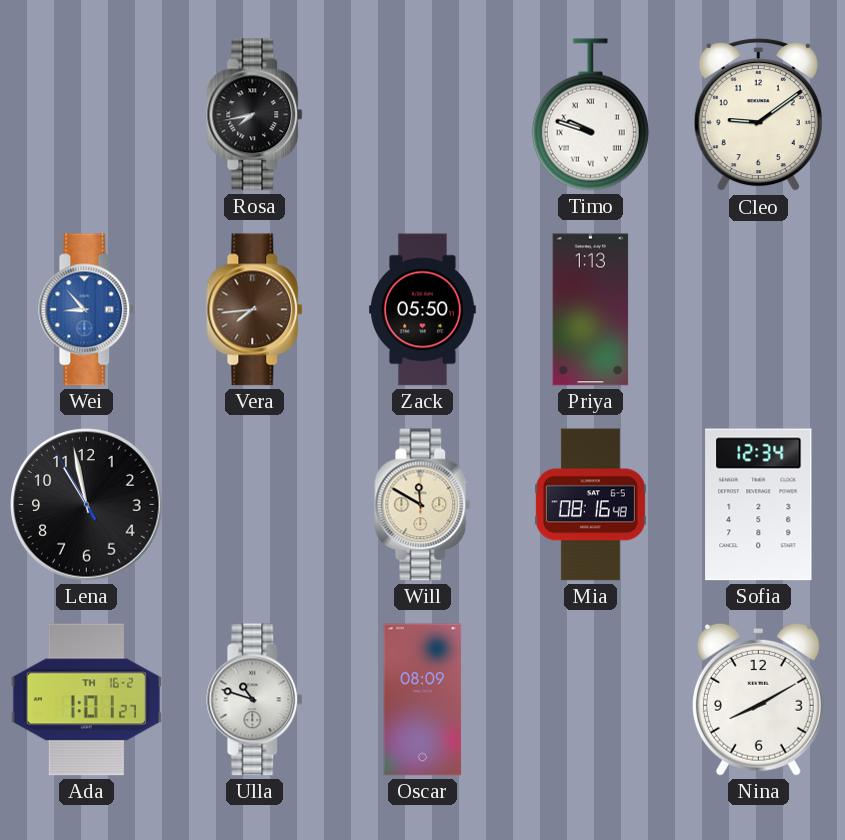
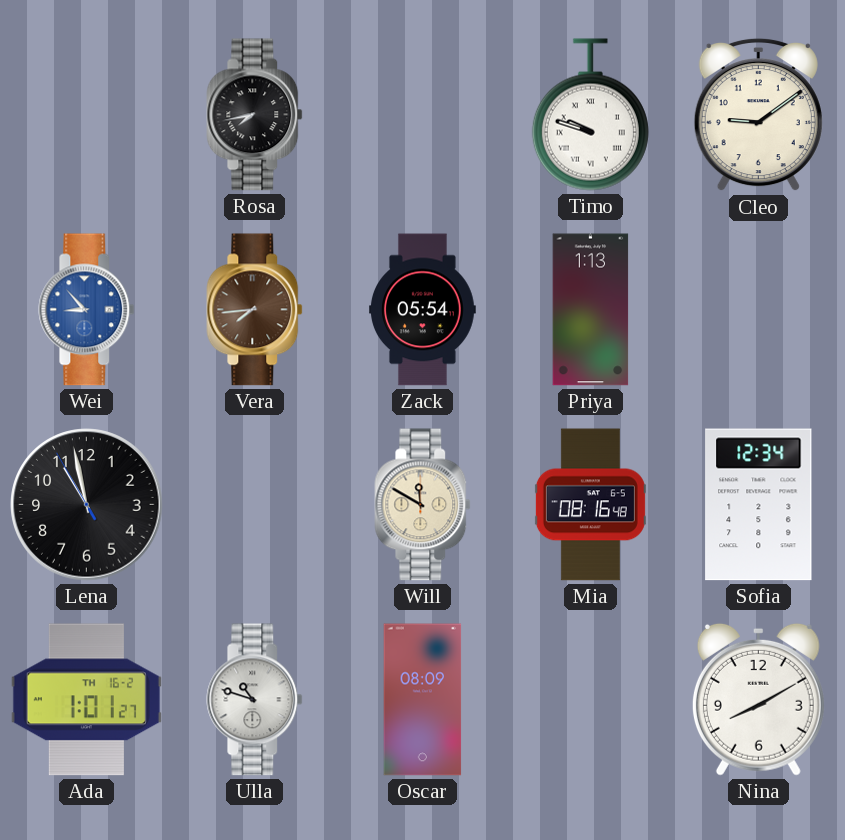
Zack: 05:50 -> 05:54
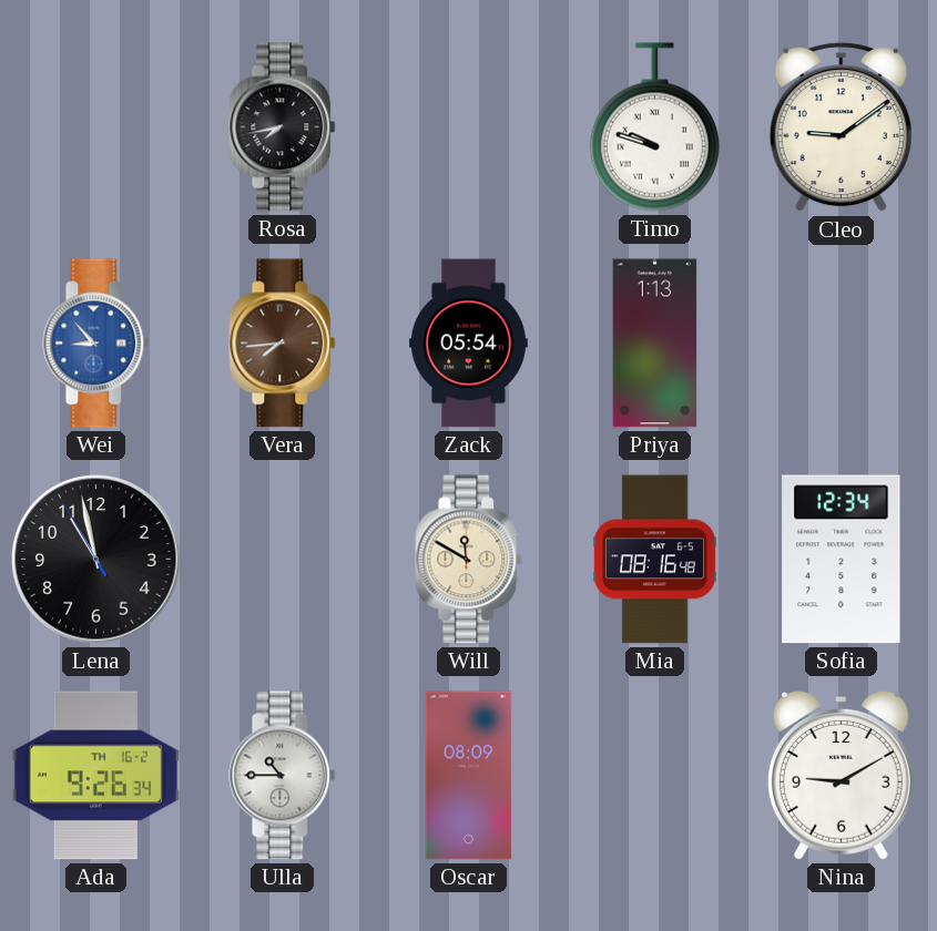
Ada: 1:01 -> 9:26
Ulla: 10:48 -> 10:45
Nina: 8:10 -> 9:10
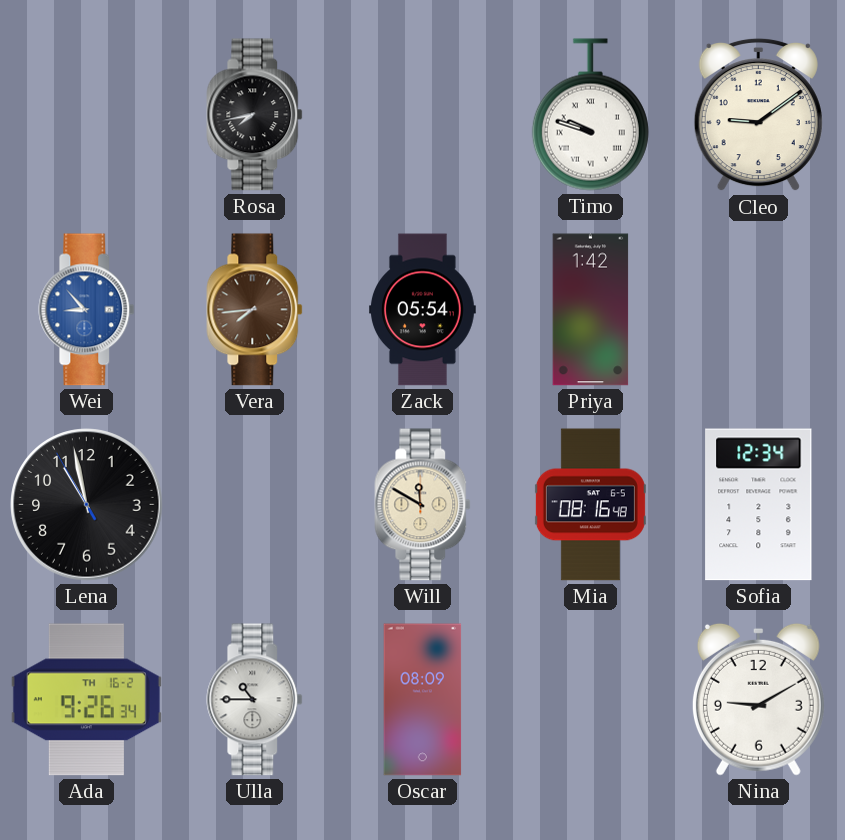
Priya: 1:13 -> 1:42
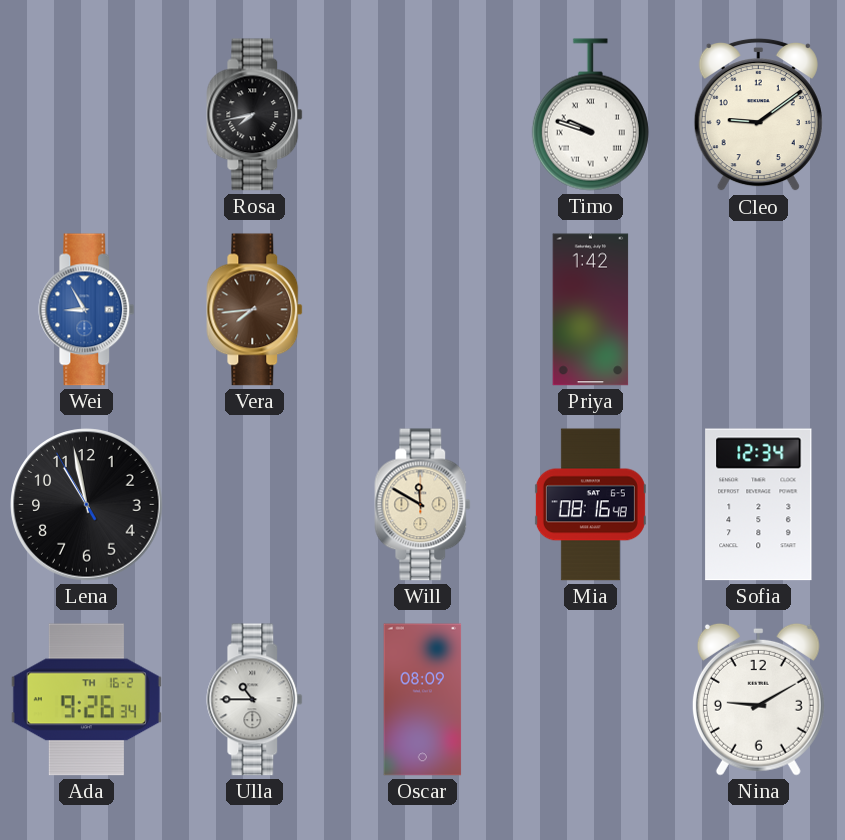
Wei: 8:53 -> 8:55
Zack: 05:54 -> none
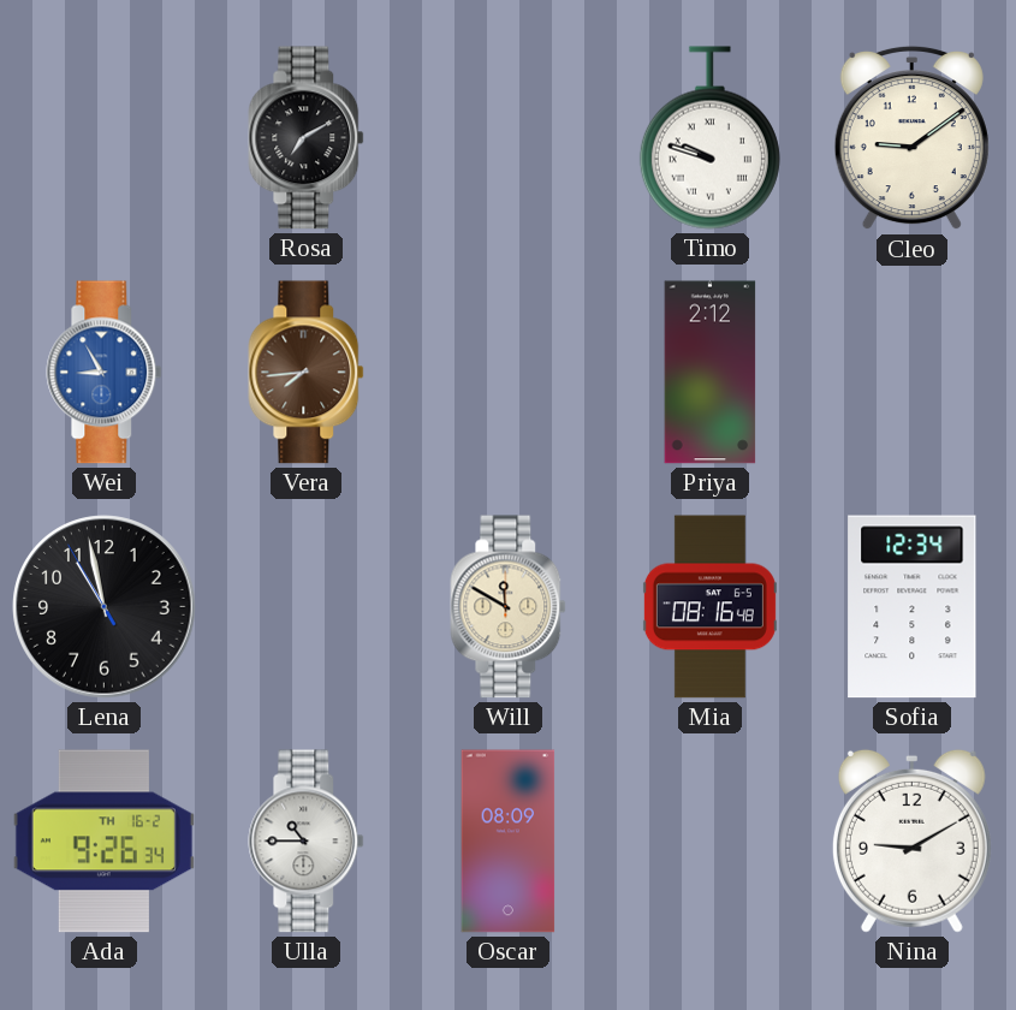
Rosa: 7:43 -> 7:10
Priya: 1:42 -> 2:12
